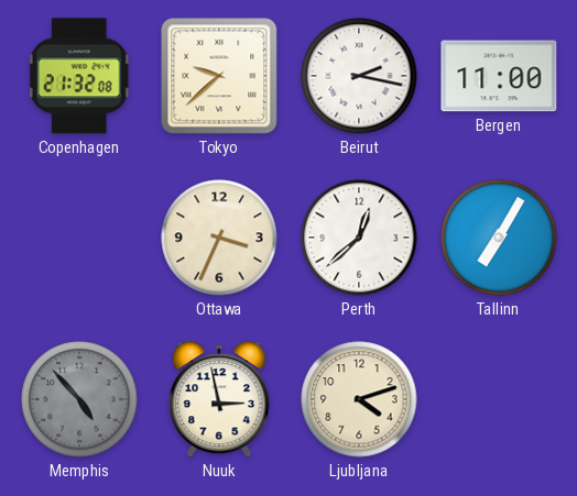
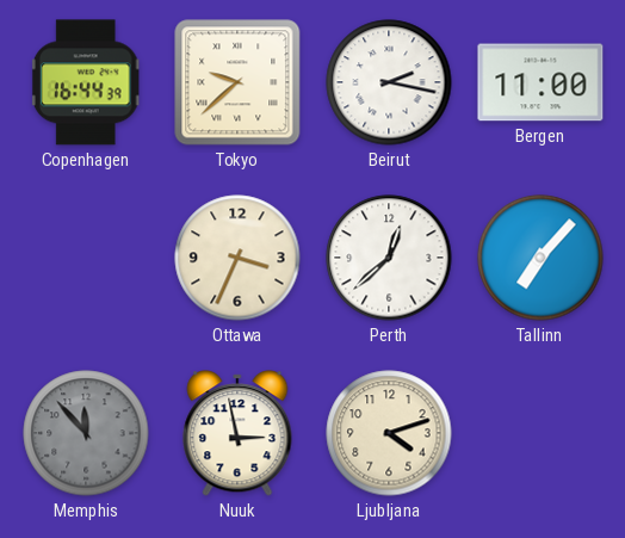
Copenhagen: 21:32 -> 16:44
Tallinn: 7:05 -> 7:07
Memphis: 4:53 -> 11:53
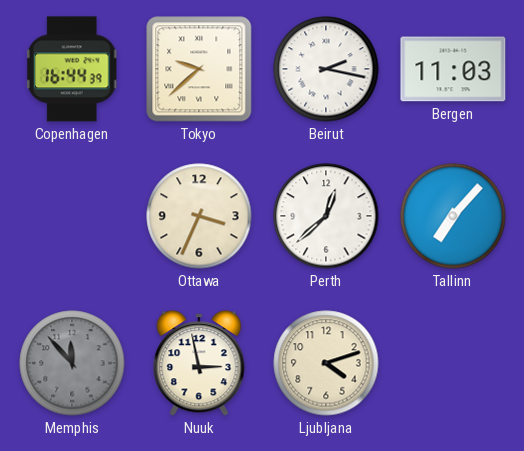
Bergen: 11:00 -> 11:03
